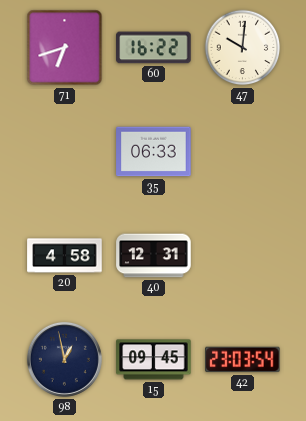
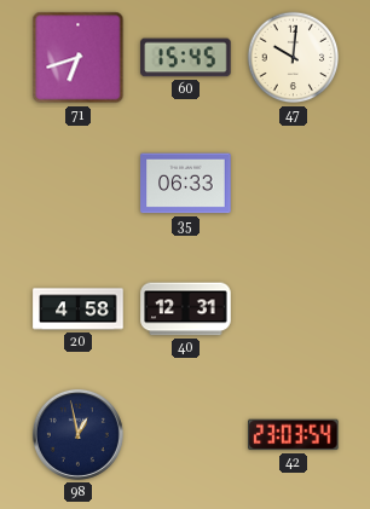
60: 16:22 -> 15:45
15: 09:45 -> none
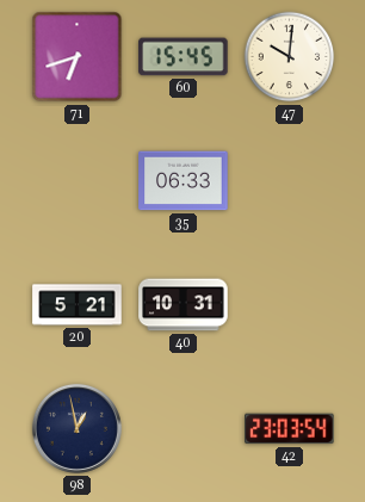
20: 4:58 -> 5:21
40: 12:31 -> 10:31
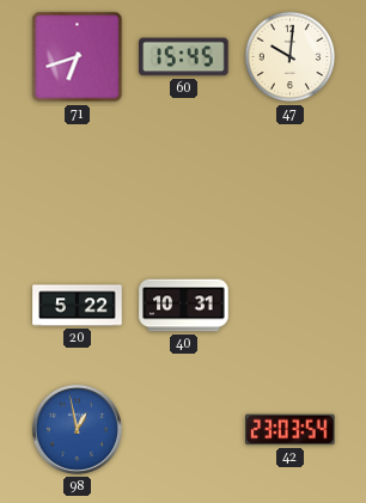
35: 06:33 -> none
20: 5:21 -> 5:22
98 dial: navy -> blue
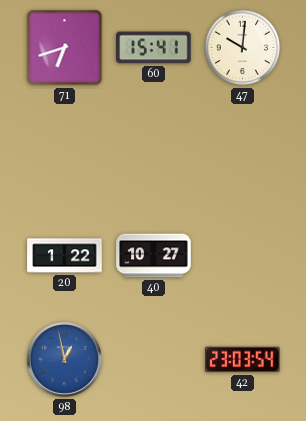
60: 15:45 -> 15:41
20: 5:22 -> 1:22
40: 10:31 -> 10:27
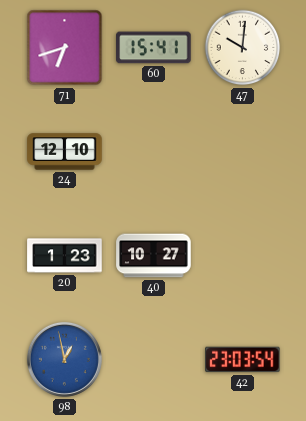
24: none -> 12:10
20: 1:22 -> 1:23
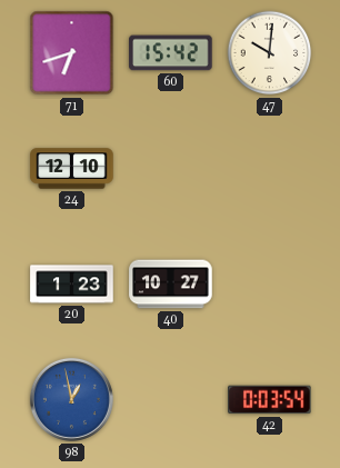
60: 15:41 -> 15:42
42: 23:03 -> 0:03
